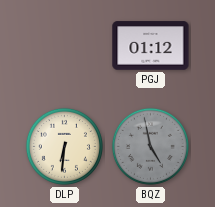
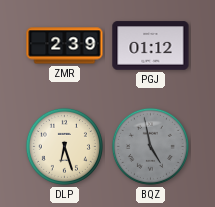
ZMR: none -> 2:39
DLP: 6:31 -> 6:27
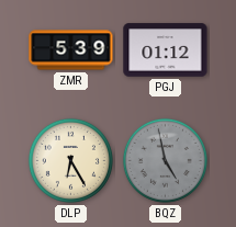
ZMR: 2:39 -> 5:39
DLP: 6:27 -> 6:25
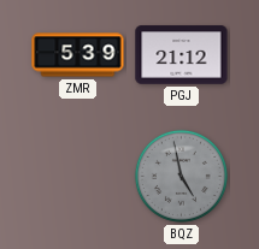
PGJ: 01:12 -> 21:12
DLP: 6:25 -> none
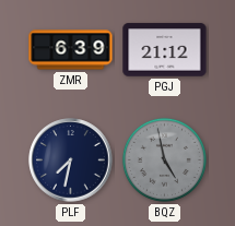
ZMR: 5:39 -> 6:39
PLF: none -> 7:32
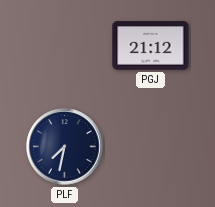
ZMR: 6:39 -> none
BQZ: 4:58 -> none
